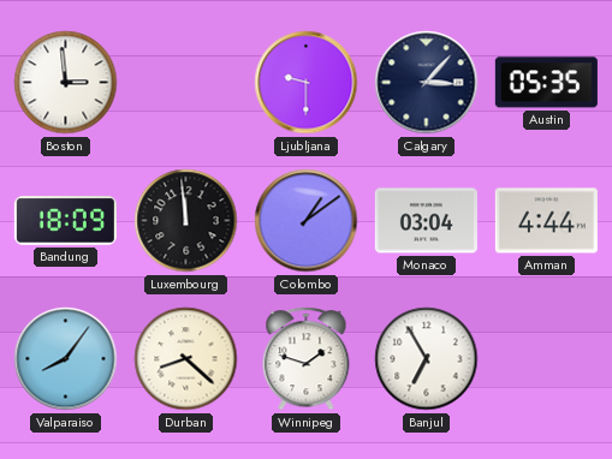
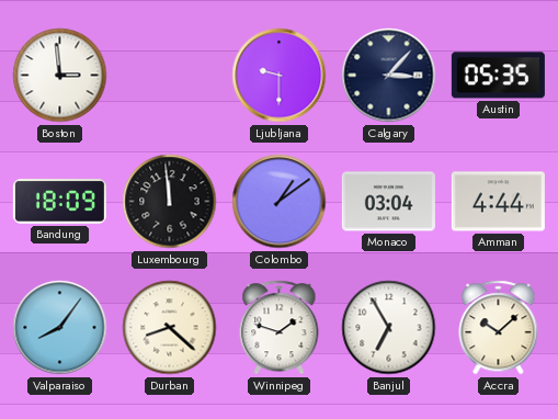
Accra: none -> 10:08
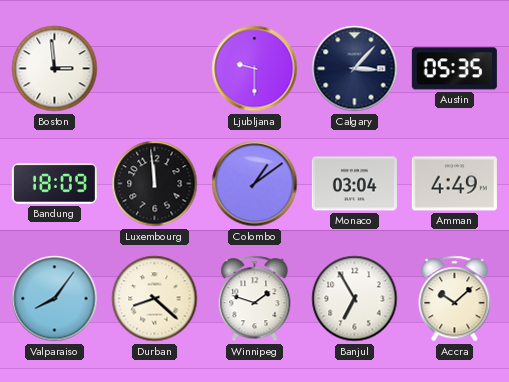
Amman: 4:44 -> 4:49
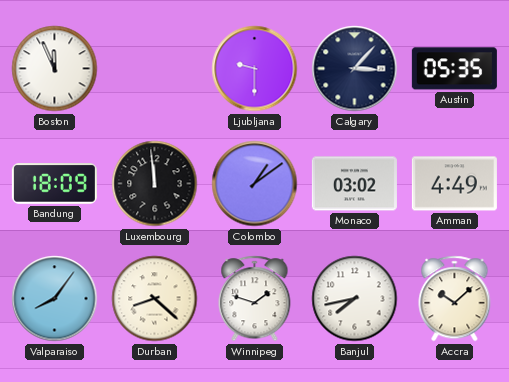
Boston: 2:59 -> 11:56
Monaco: 03:04 -> 03:02
Banjul: 6:55 -> 7:43
